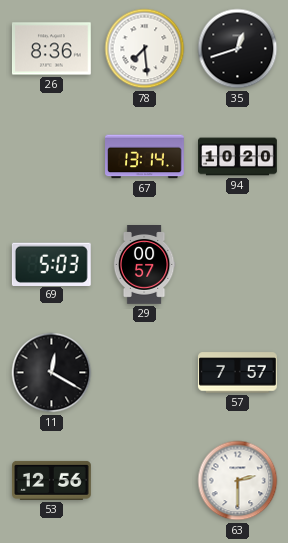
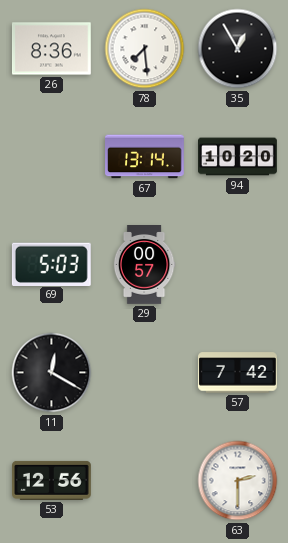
35: 12:42 -> 12:55
57: 7:57 -> 7:42
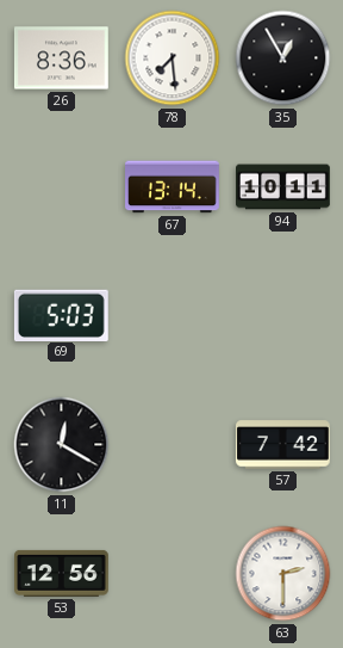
94: 10:20 -> 10:11
29: 00:57 -> none
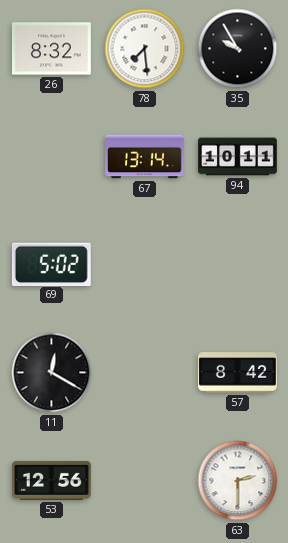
26: 8:36 -> 8:32
35: 12:55 -> 9:55
69: 5:03 -> 5:02
57: 7:42 -> 8:42
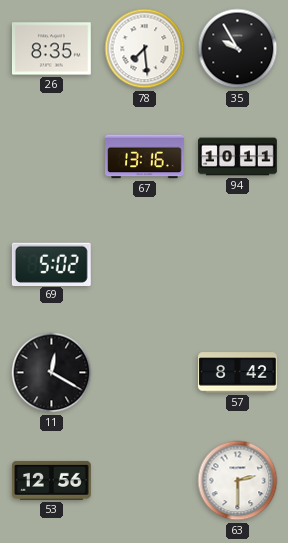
26: 8:32 -> 8:35
67: 13:14 -> 13:16
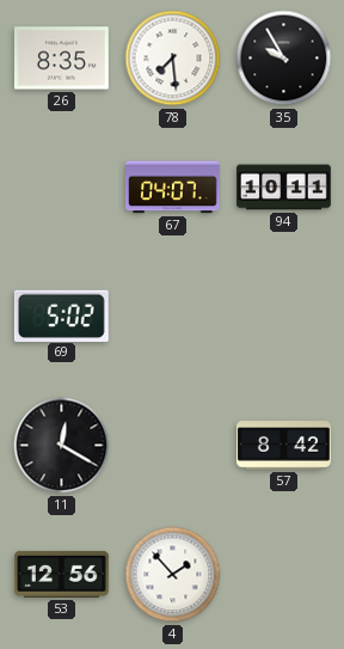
67: 13:16 -> 04:07
4: none -> 1:53
63: 2:30 -> none
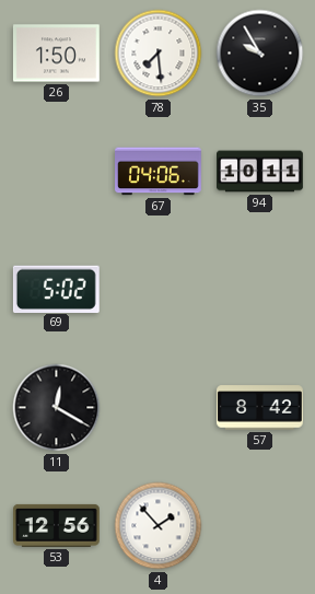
26: 8:35 -> 1:50
67: 04:07 -> 04:06
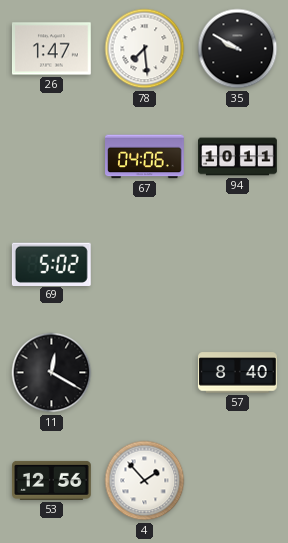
26: 1:50 -> 1:47
35: 9:55 -> 9:50
57: 8:42 -> 8:40
